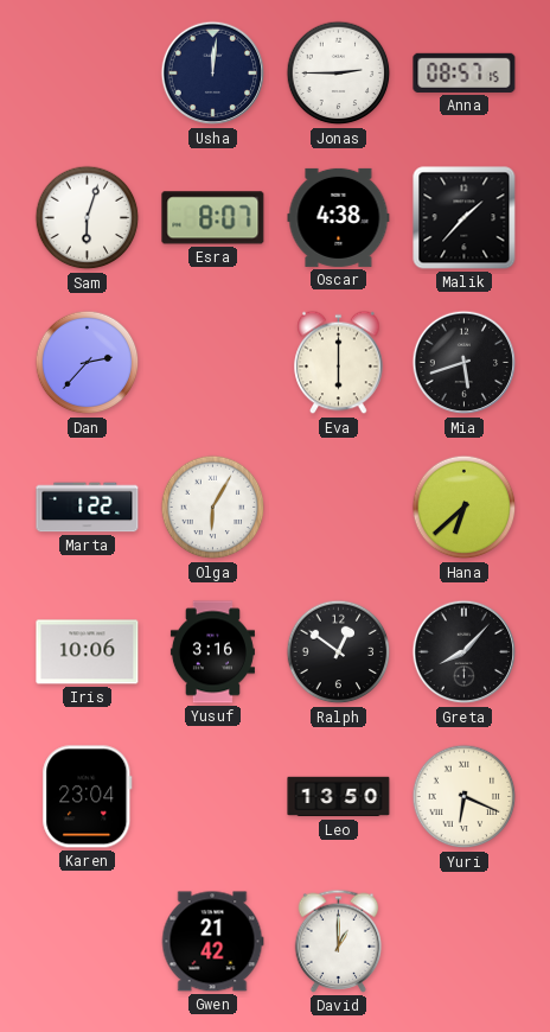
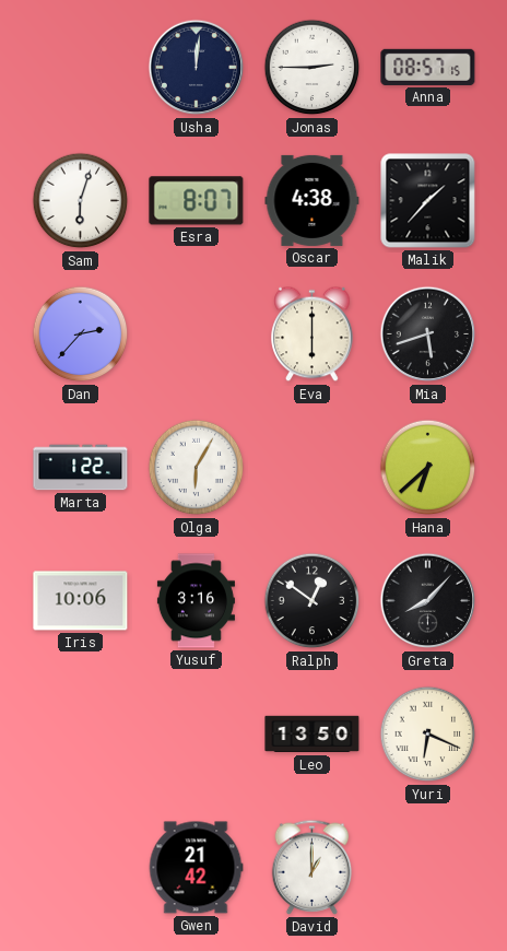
Karen: 23:04 -> none
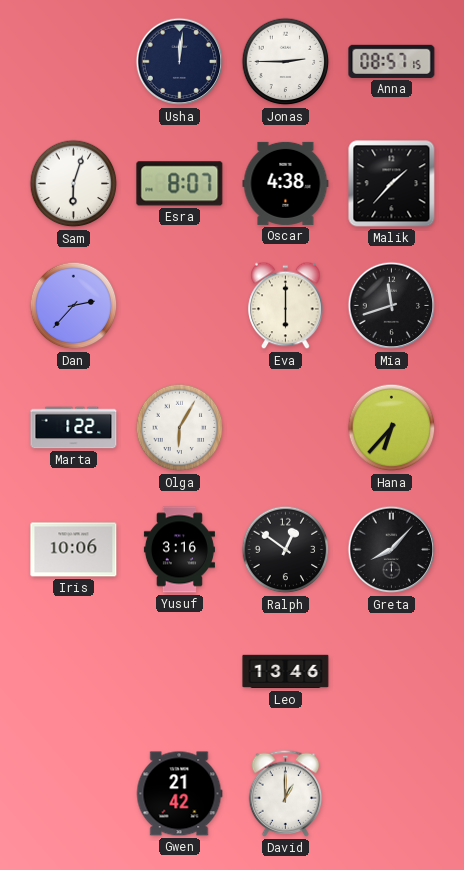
Mia: 5:42 -> 11:42
Hana: 6:38 -> 6:37
Leo: 13:50 -> 13:46
Yuri: 6:19 -> none
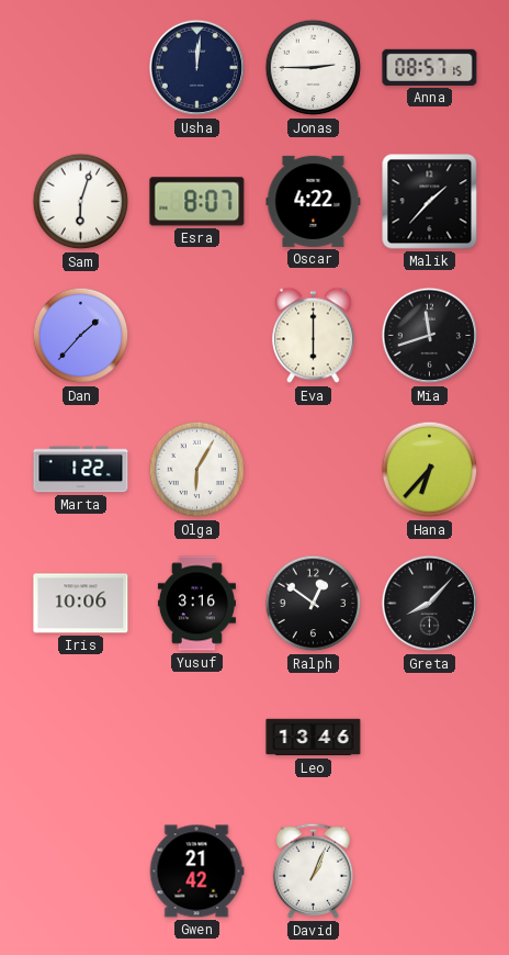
Oscar: 4:38 -> 4:22
Dan: 2:37 -> 1:37
David: 1:00 -> 1:04
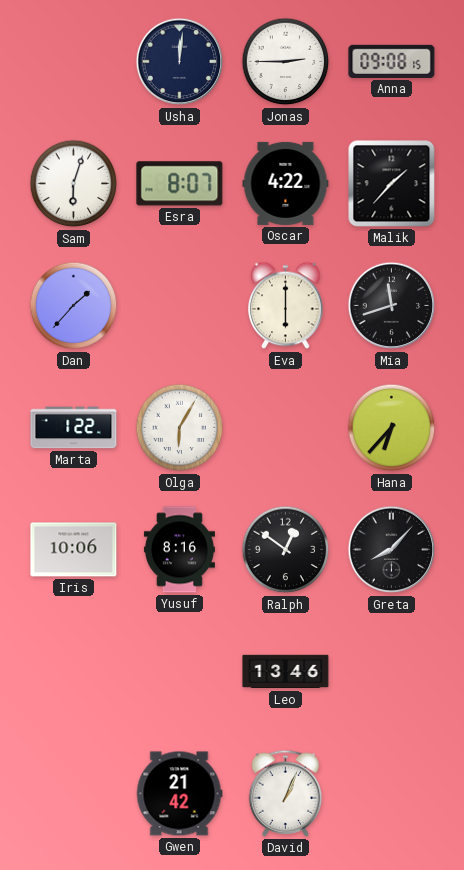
Anna: 08:57 -> 09:08
Yusuf: 3:16 -> 8:16
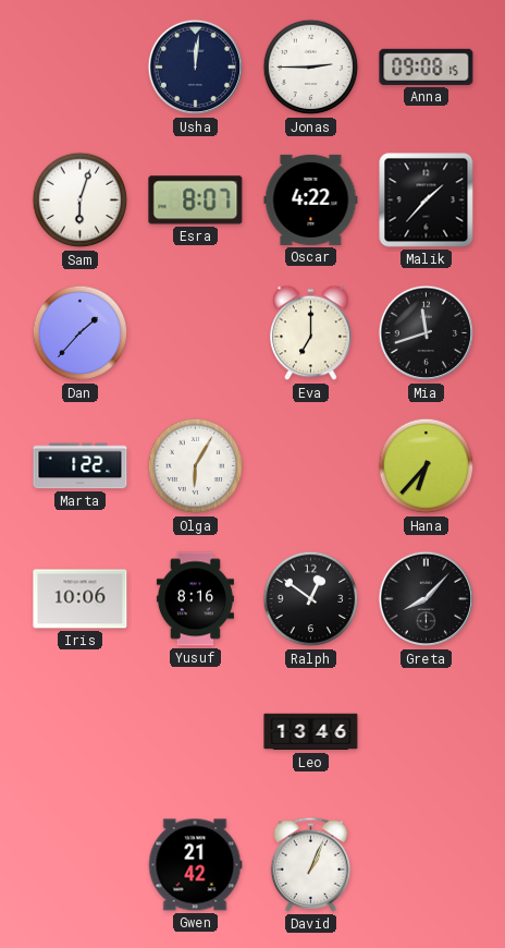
Eva: 6:00 -> 7:00
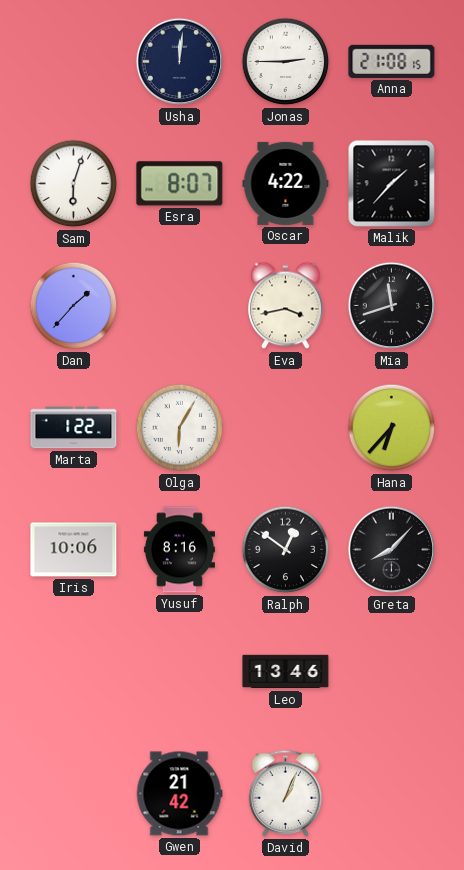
Anna: 09:08 -> 21:08
Eva: 7:00 -> 3:43
